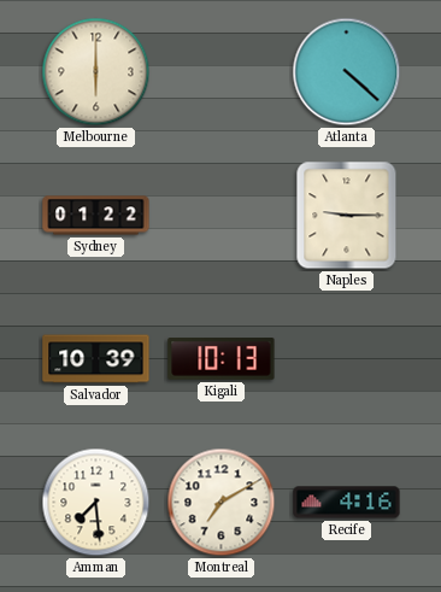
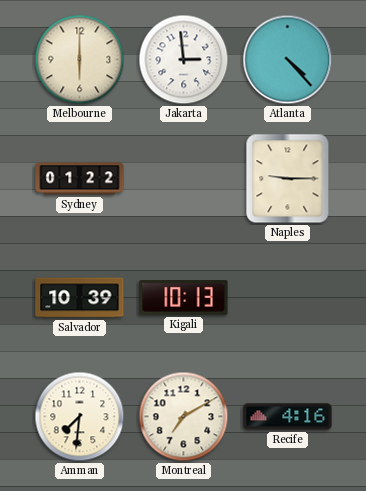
Jakarta: none -> 2:59
Atlanta: 4:22 -> 4:23
Amman: 7:29 -> 7:31
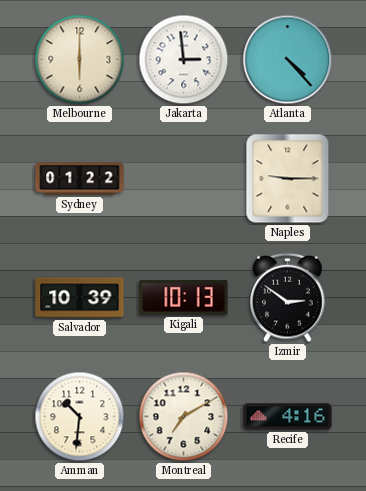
Izmir: none -> 2:51
Amman: 7:31 -> 10:31
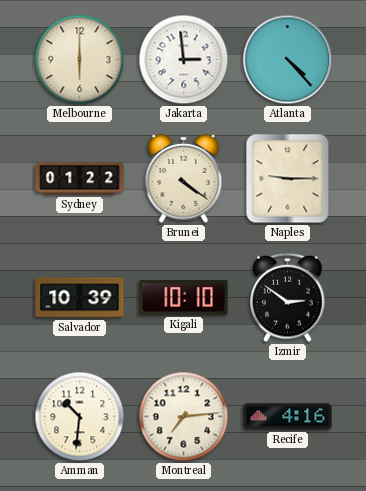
Brunei: none -> 4:21
Kigali: 10:13 -> 10:10
Montreal: 7:10 -> 7:14
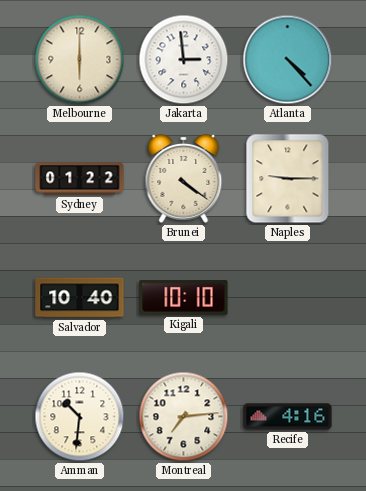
Salvador: 10:39 -> 10:40
Izmir: 2:51 -> none
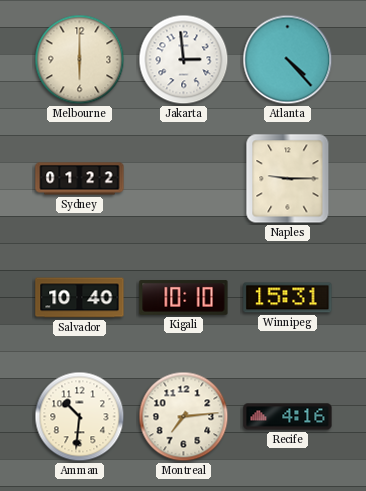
Brunei: 4:21 -> none
Winnipeg: none -> 15:31
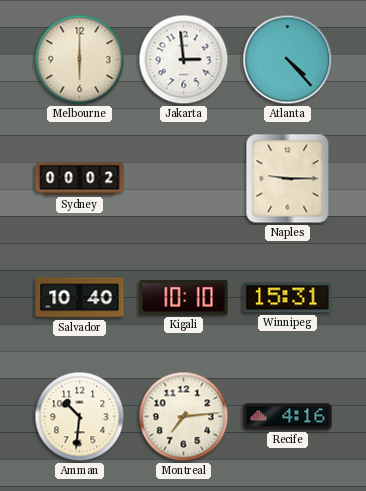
Sydney: 01:22 -> 00:02
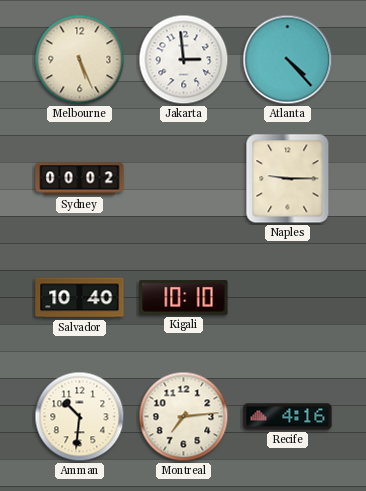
Melbourne: 6:00 -> 5:26
Winnipeg: 15:31 -> none
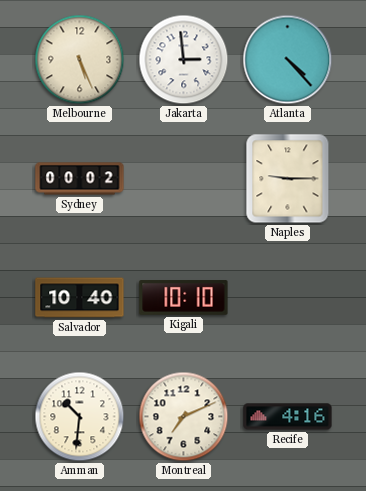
Montreal: 7:14 -> 7:11
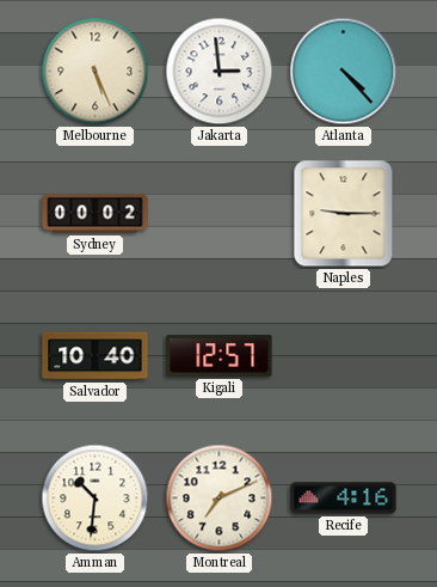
Kigali: 10:10 -> 12:57
